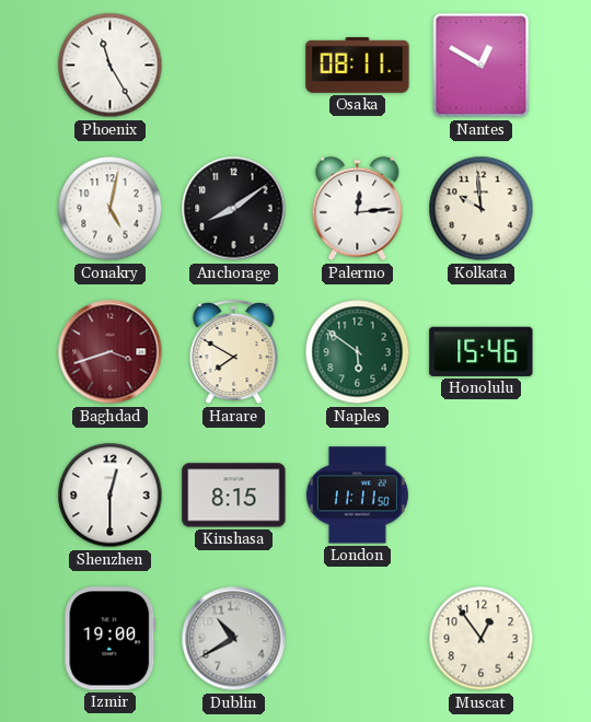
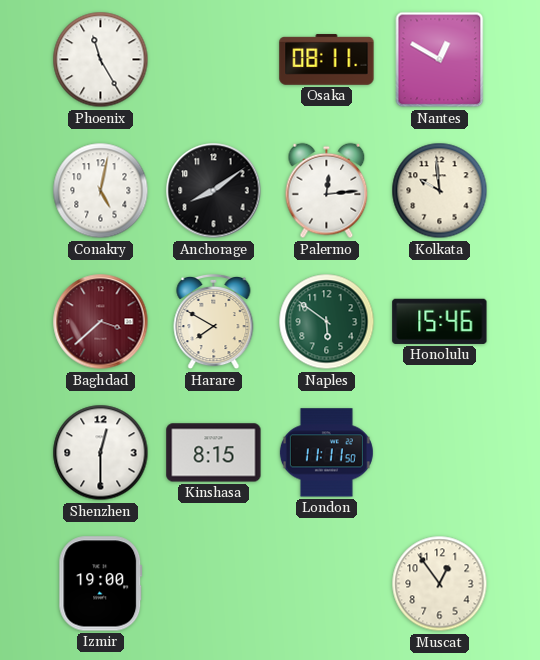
Baghdad: 3:42 -> 3:38
Dublin: 10:40 -> none
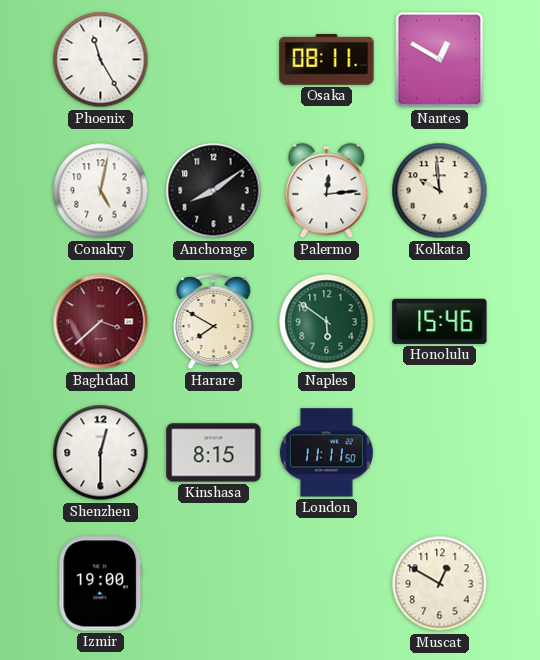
Muscat: 12:54 -> 12:50
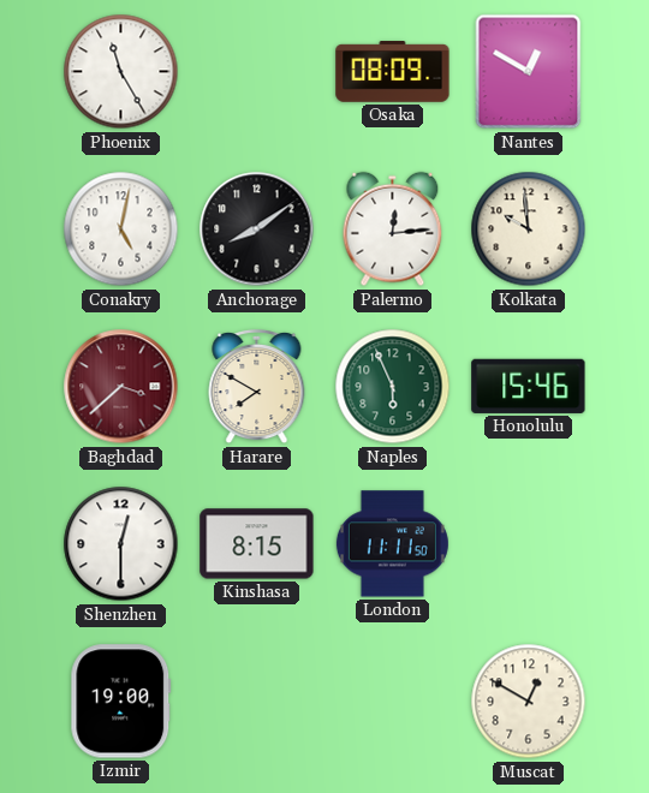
Osaka: 08:11 -> 08:09
Naples: 5:51 -> 5:56
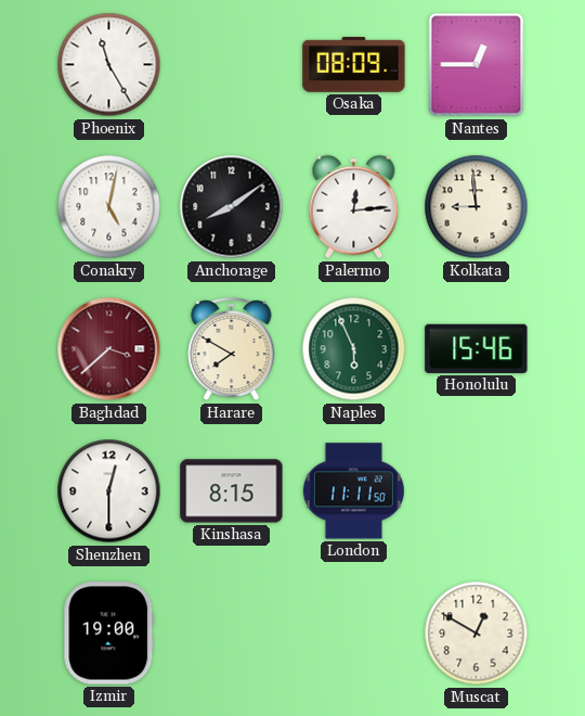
Nantes: 12:50 -> 12:45
Kolkata: 9:59 -> 8:59
